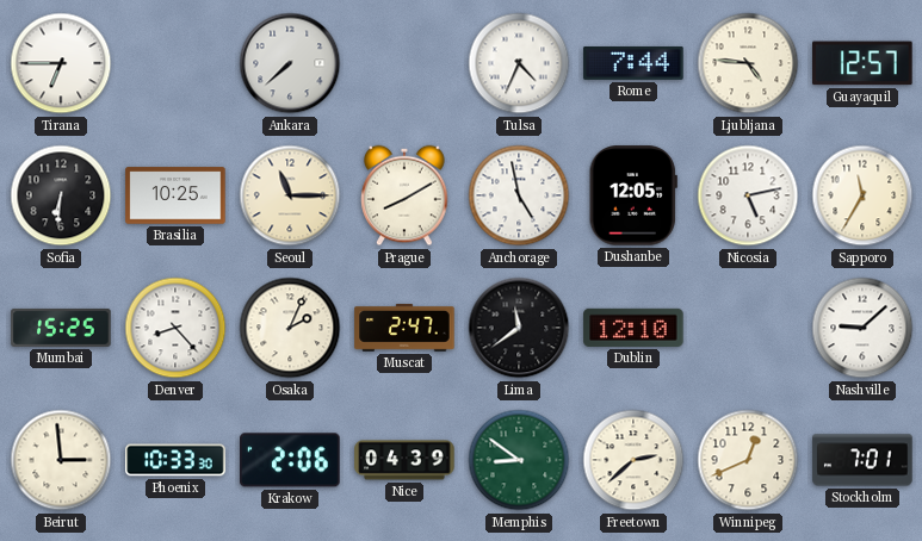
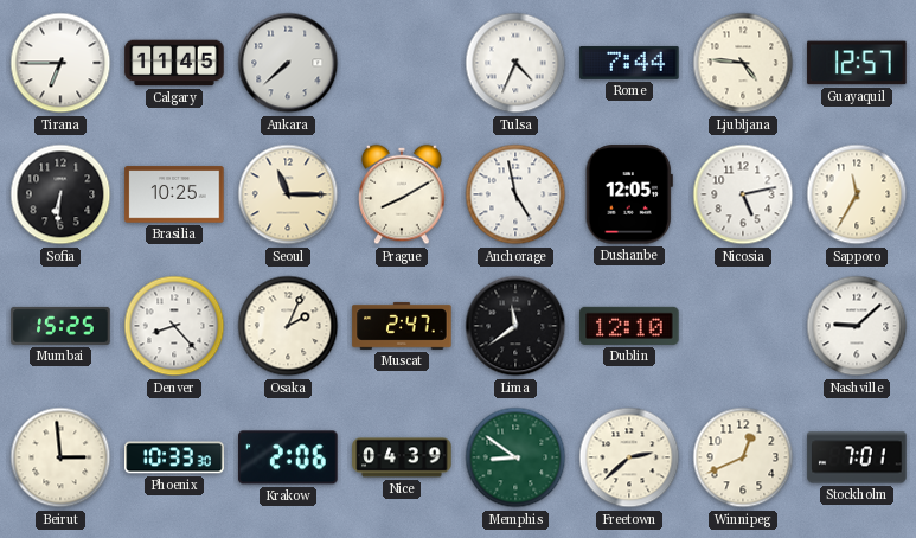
Calgary: none -> 11:45
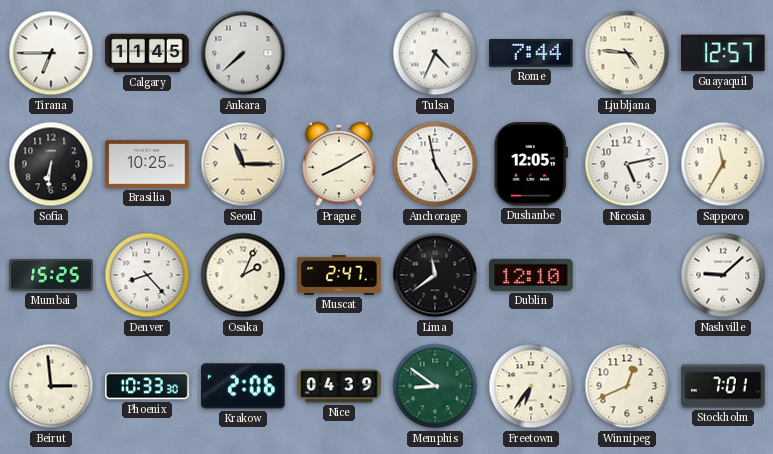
Freetown: 2:38 -> 6:36
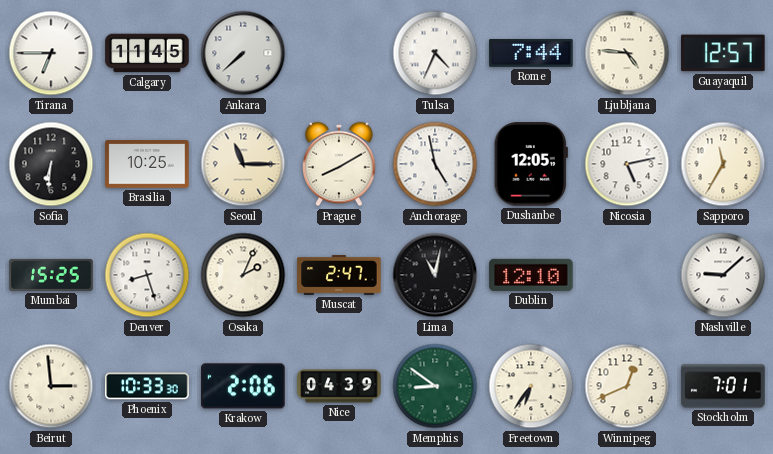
Denver: 8:23 -> 8:27
Lima: 11:39 -> 11:02
